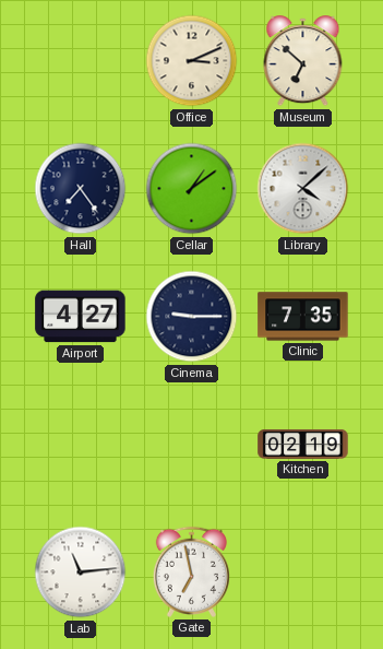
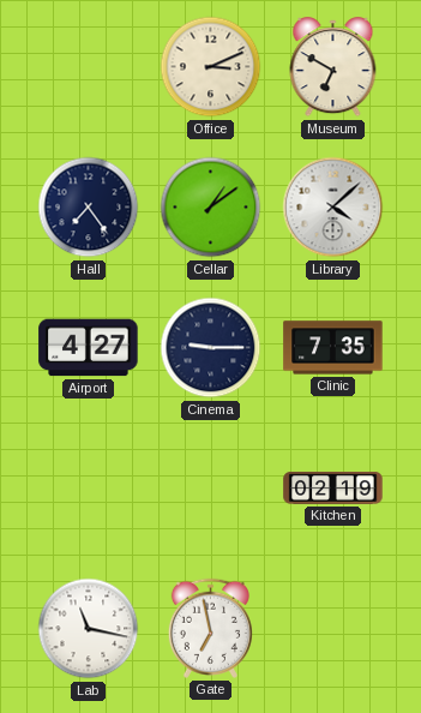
Museum: 6:52 -> 6:50
Lab: 11:14 -> 11:17
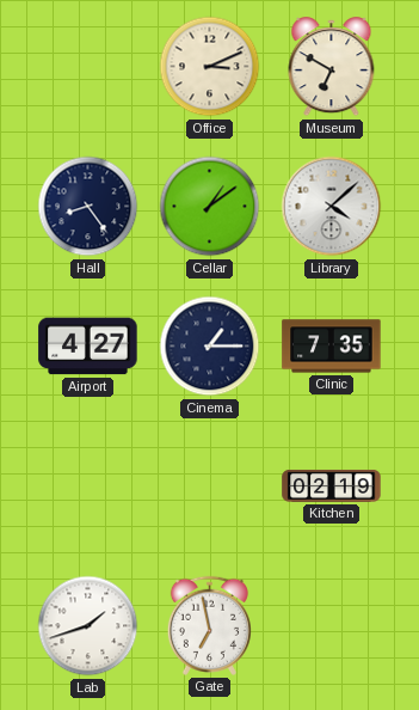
Hall: 7:24 -> 8:24
Cinema: 9:15 -> 1:15
Lab: 11:17 -> 1:42
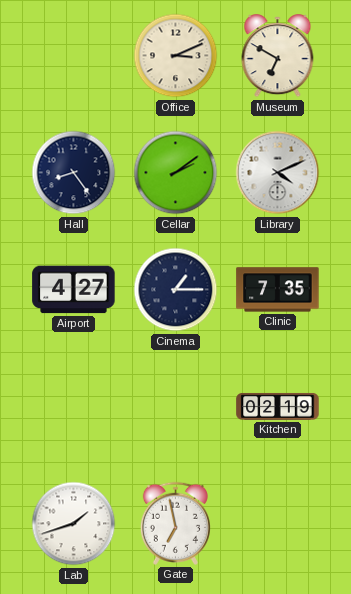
Cellar: 1:09 -> 2:09
Library: 4:08 -> 4:11
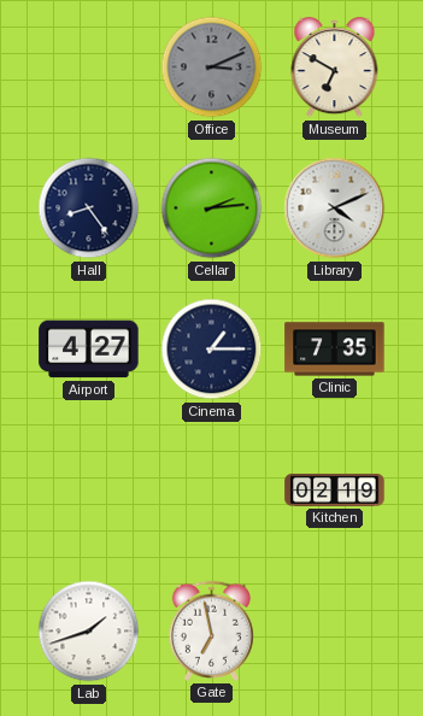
Office dial: cream -> grey
Cellar: 2:09 -> 2:14
